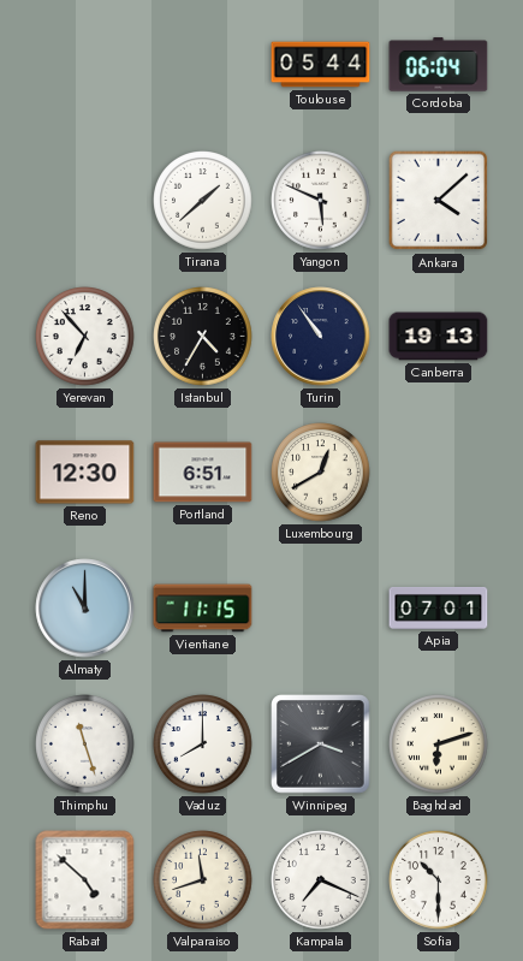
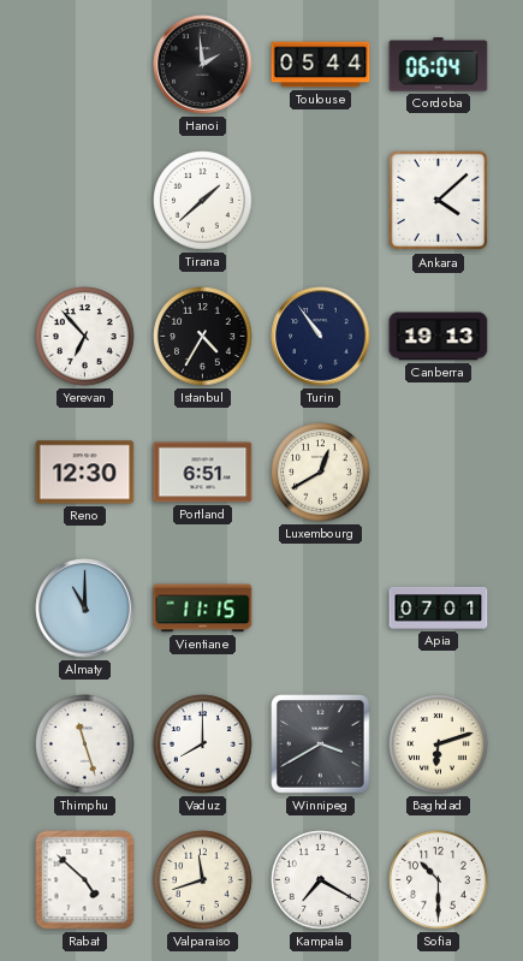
Hanoi: none -> 1:59
Yangon: 5:49 -> none
Kampala: 7:19 -> 7:20
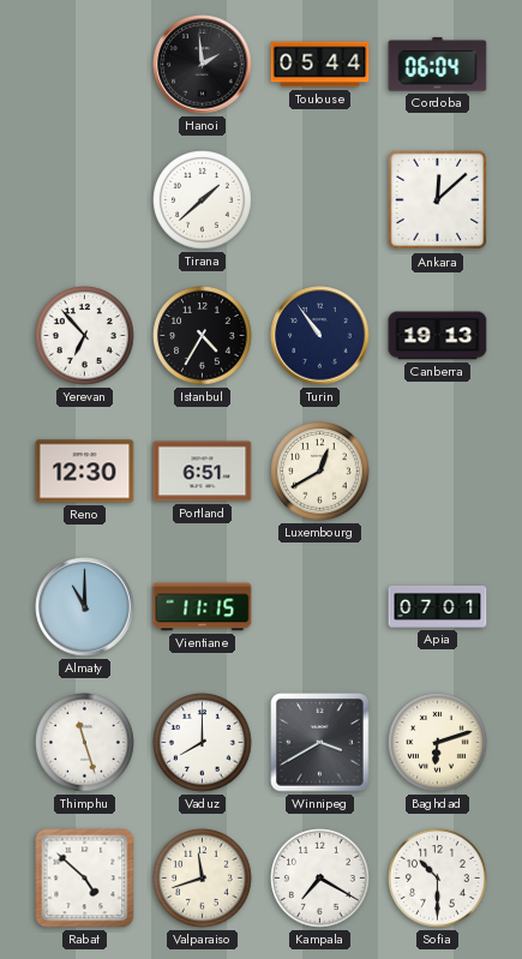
Ankara: 4:08 -> 12:08
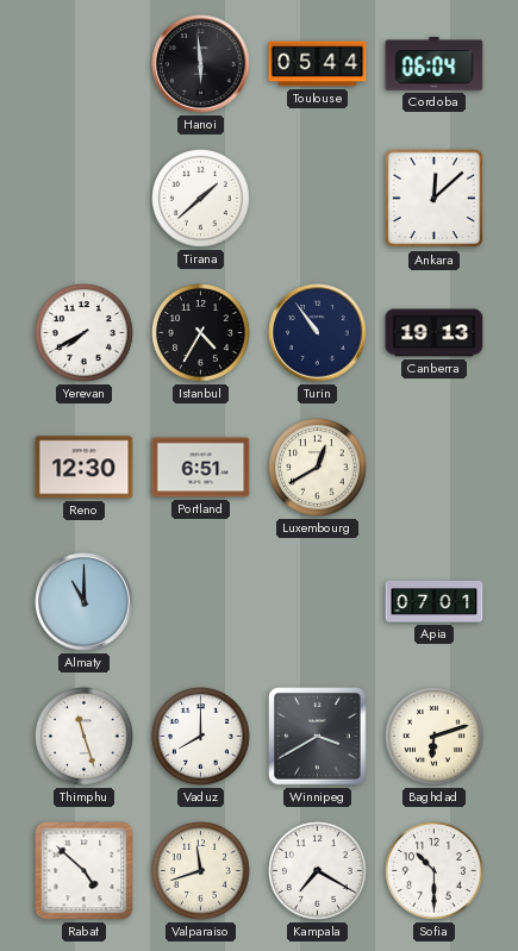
Hanoi: 1:59 -> 5:59
Yerevan: 6:53 -> 7:40
Vientiane: 11:15 -> none
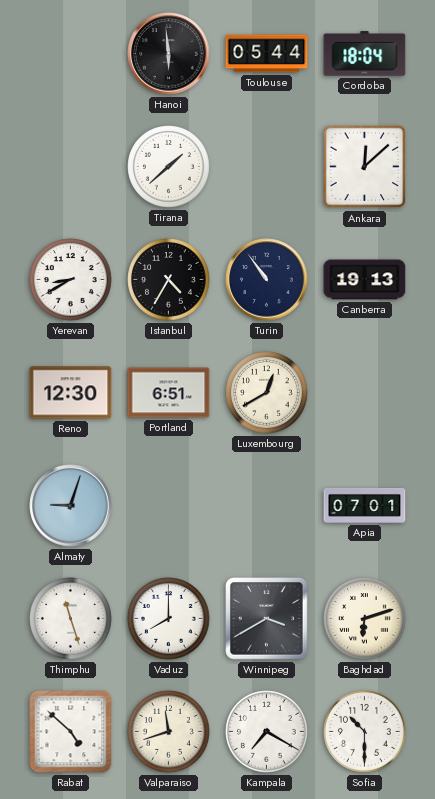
Cordoba: 06:04 -> 18:04
Yerevan: 7:40 -> 8:40
Almaty: 11:00 -> 9:03
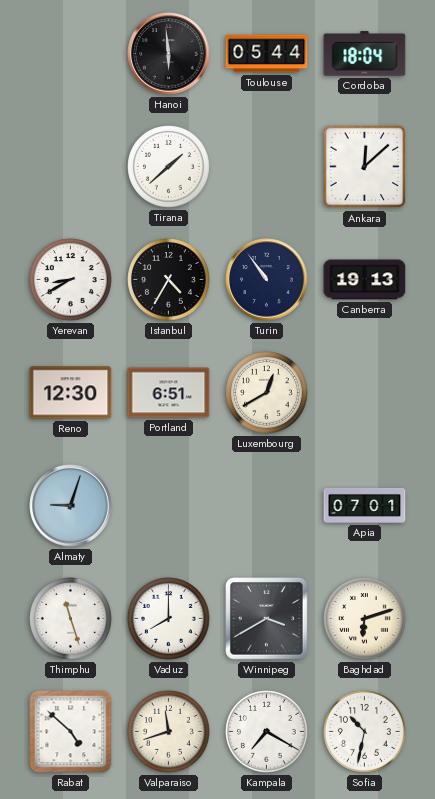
Sofia: 10:30 -> 10:32
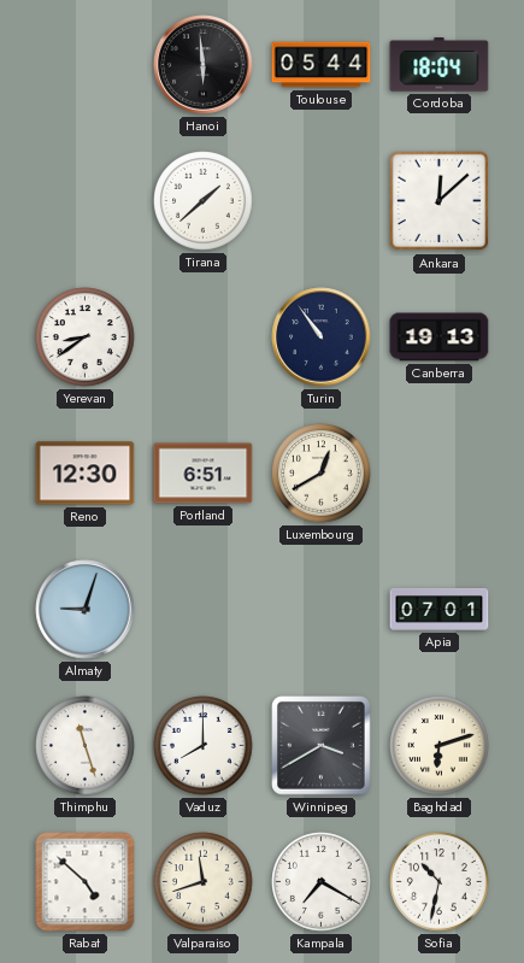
Yerevan: 8:40 -> 8:39
Istanbul: 4:35 -> none
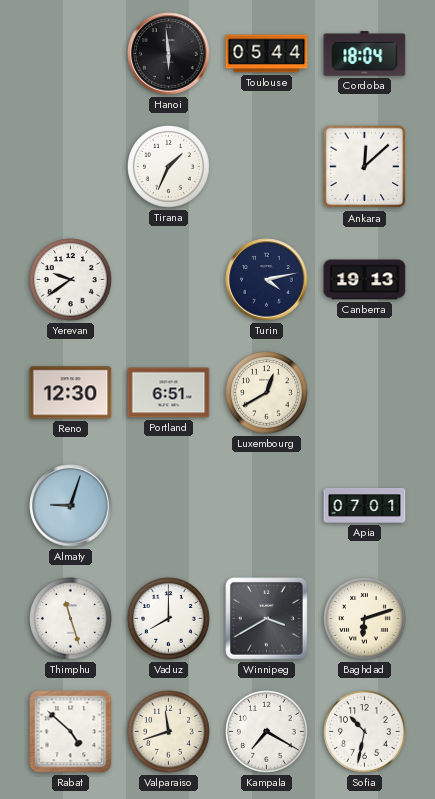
Tirana: 1:38 -> 1:34
Yerevan: 8:39 -> 9:39
Turin: 10:54 -> 4:13
